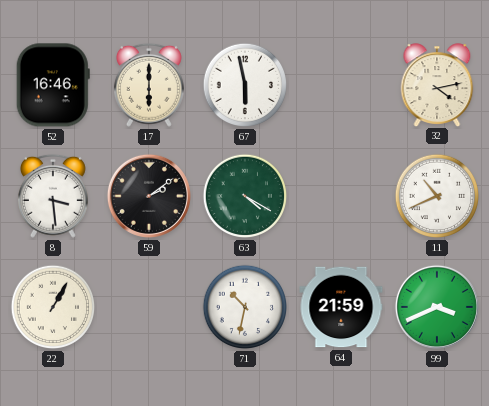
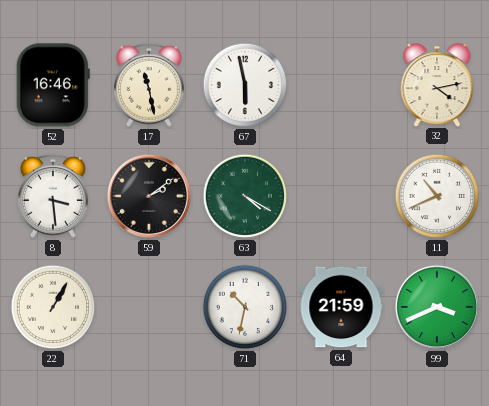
17: 6:00 -> 11:28
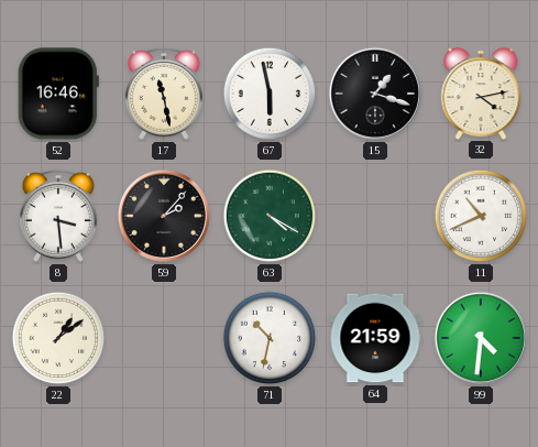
15: none -> 1:18
59: 2:09 -> 2:07
22: 1:05 -> 1:09
99: 3:41 -> 4:31
